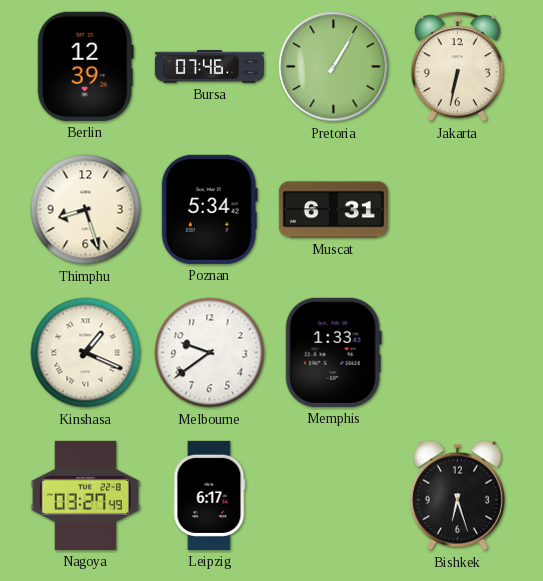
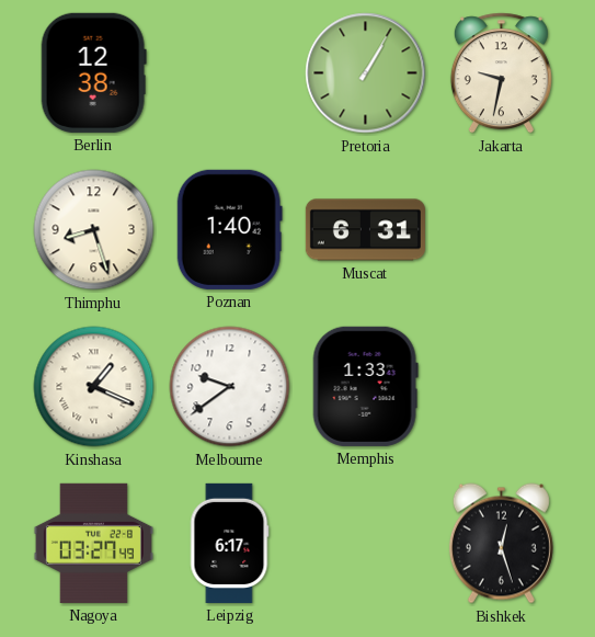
Berlin: 12:39 -> 12:38
Bursa: 07:46 -> none
Jakarta: 6:32 -> 9:32
Poznan: 5:34 -> 1:40
Bishkek: 6:27 -> 12:27
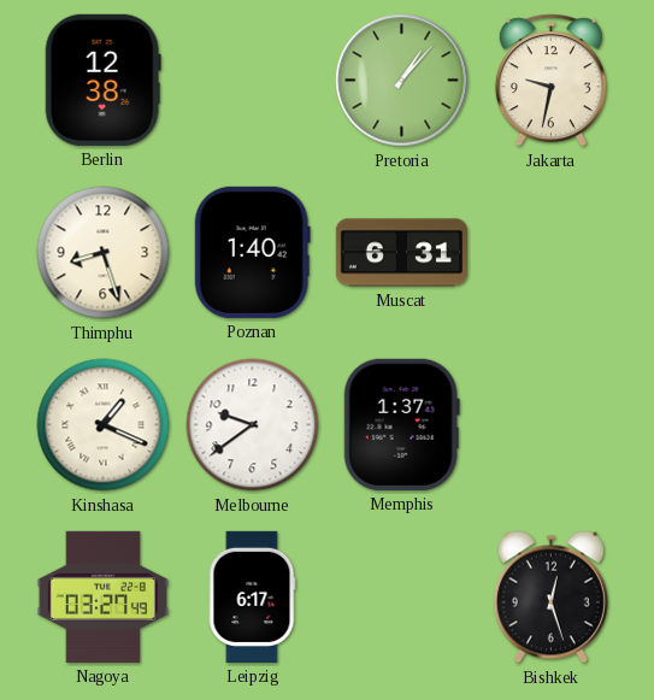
Pretoria: 1:05 -> 1:07
Memphis: 1:33 -> 1:37
